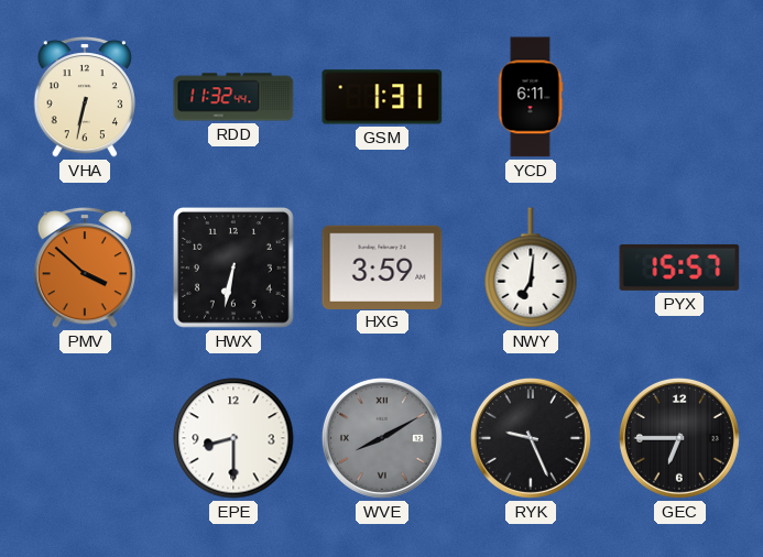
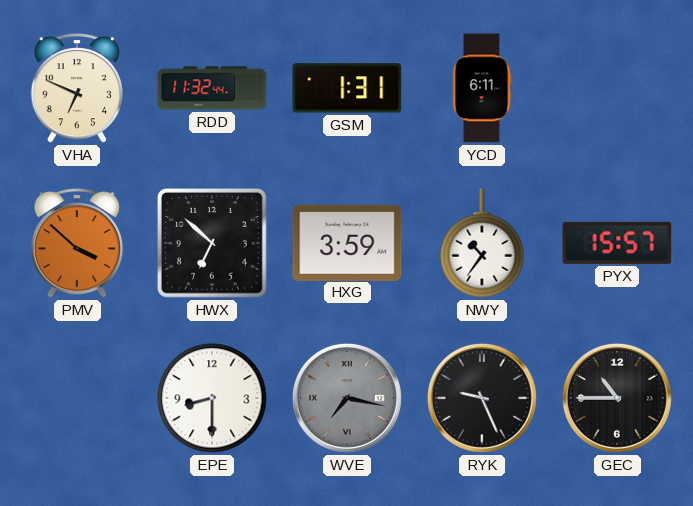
VHA: 6:32 -> 6:49
HWX: 6:32 -> 6:52
NWY: 7:01 -> 10:36
WVE: 8:10 -> 7:17
GEC: 6:45 -> 10:45
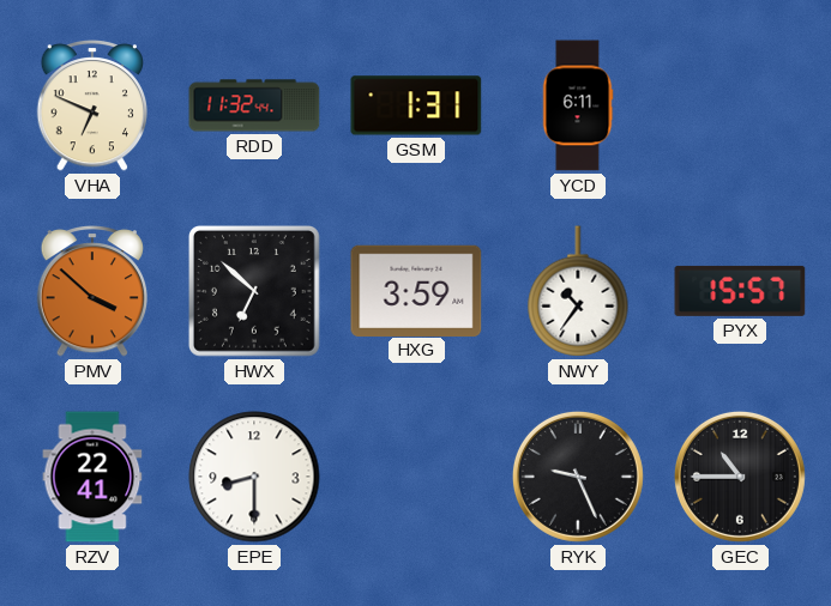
RZV: none -> 22:41
WVE: 7:17 -> none
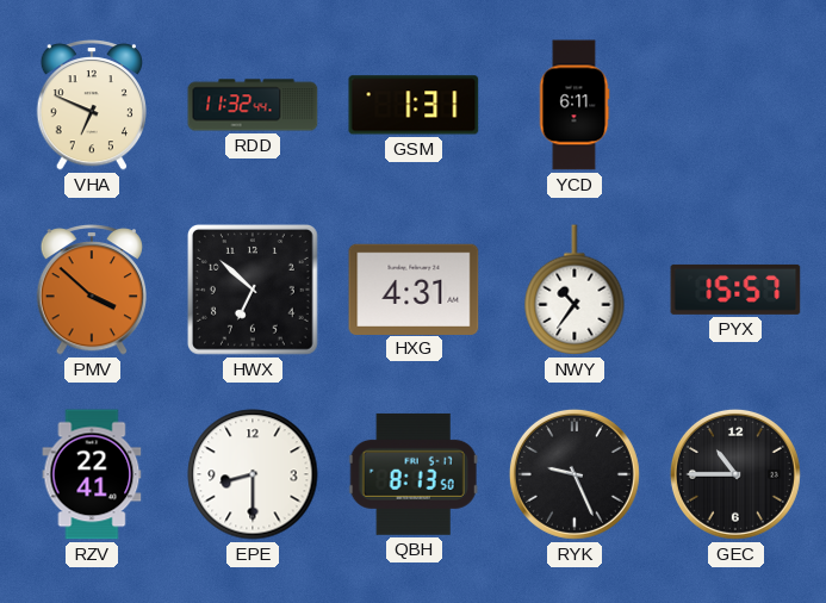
HXG: 3:59 -> 4:31
QBH: none -> 8:13
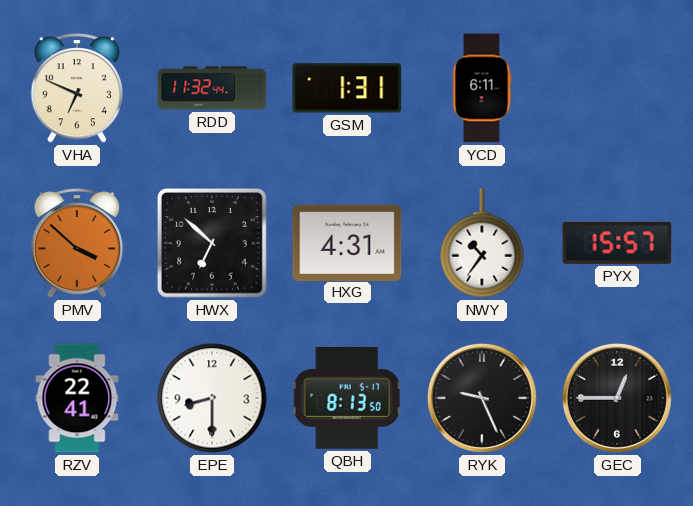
GEC: 10:45 -> 12:45
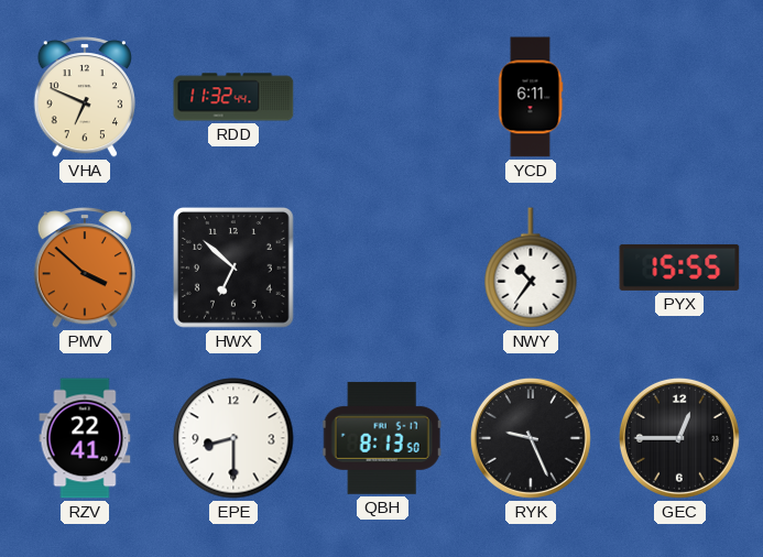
GSM: 1:31 -> none
HXG: 4:31 -> none
PYX: 15:57 -> 15:55
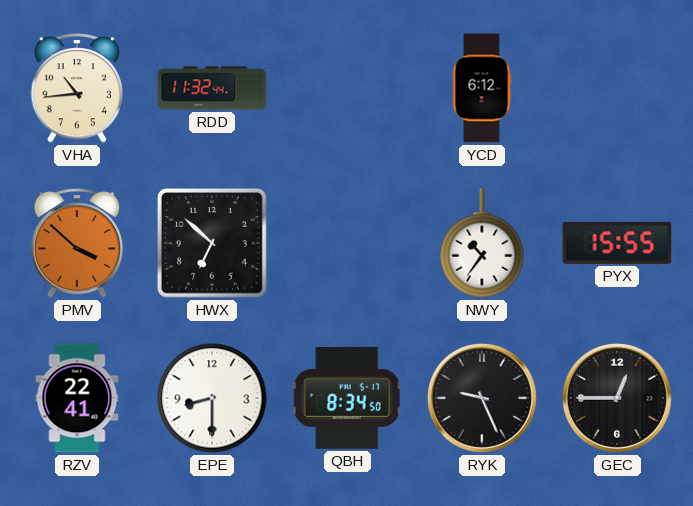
VHA: 6:49 -> 10:44
YCD: 6:11 -> 6:12
QBH: 8:13 -> 8:34
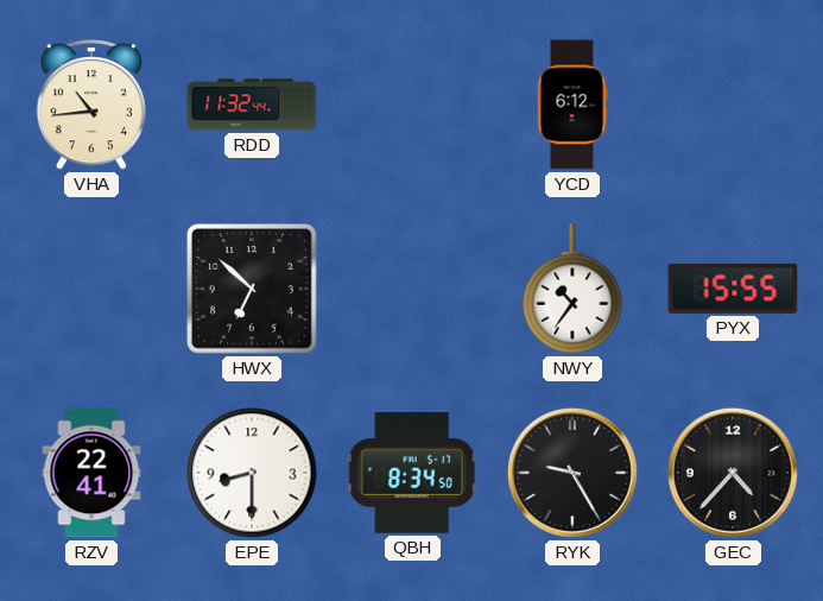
PMV: 3:52 -> none
RYK: 9:26 -> 9:25
GEC: 12:45 -> 4:37
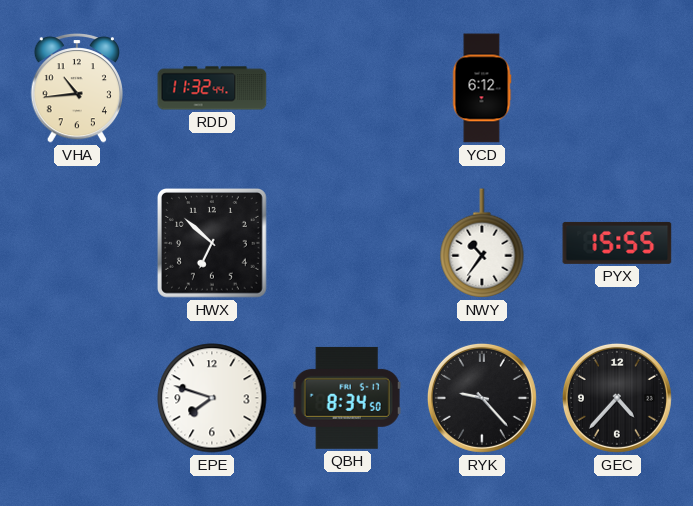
RZV: 22:41 -> none
EPE: 8:30 -> 7:48
RYK: 9:25 -> 9:23
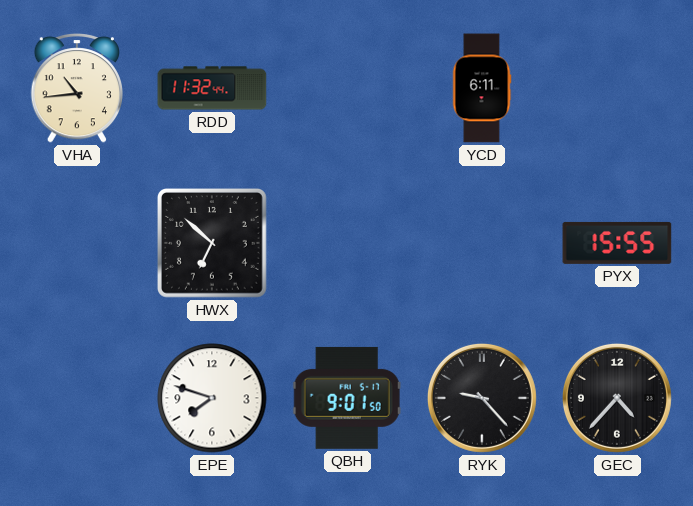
YCD: 6:12 -> 6:11
NWY: 10:36 -> none
QBH: 8:34 -> 9:01
